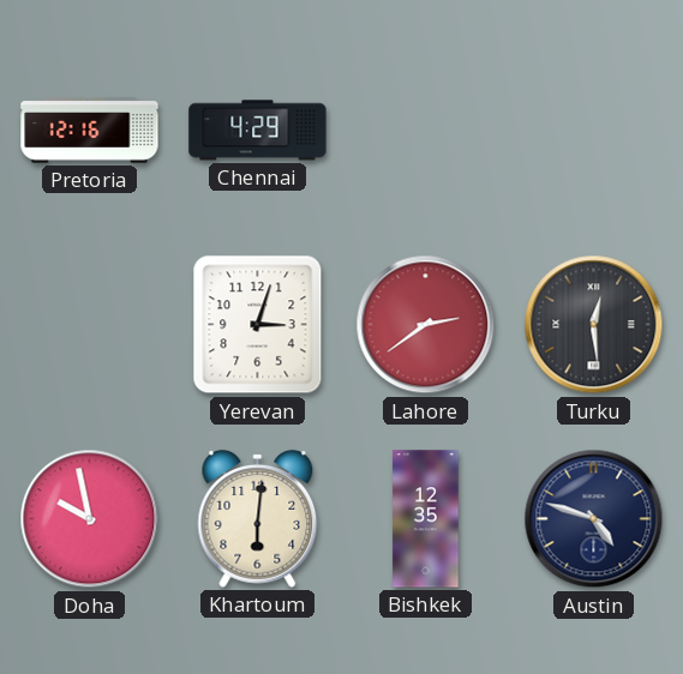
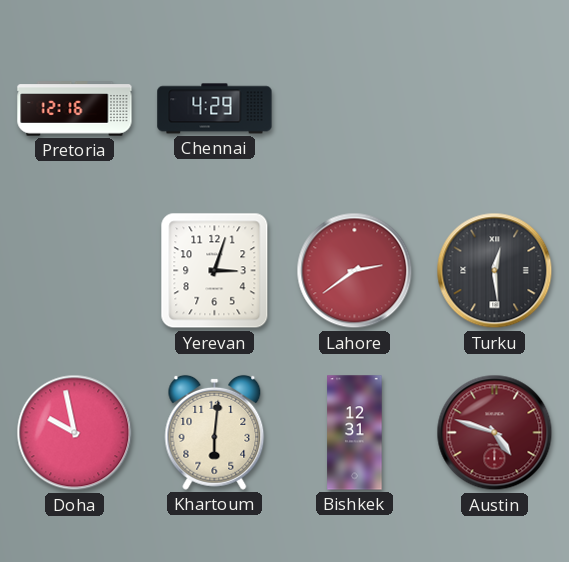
Bishkek: 12:35 -> 12:31
Austin dial: navy -> burgundy
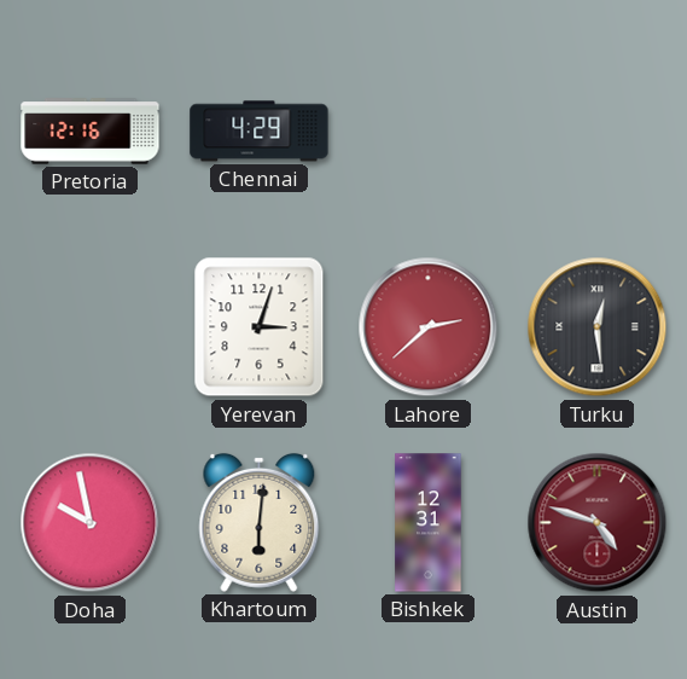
Lahore: 2:39 -> 2:38
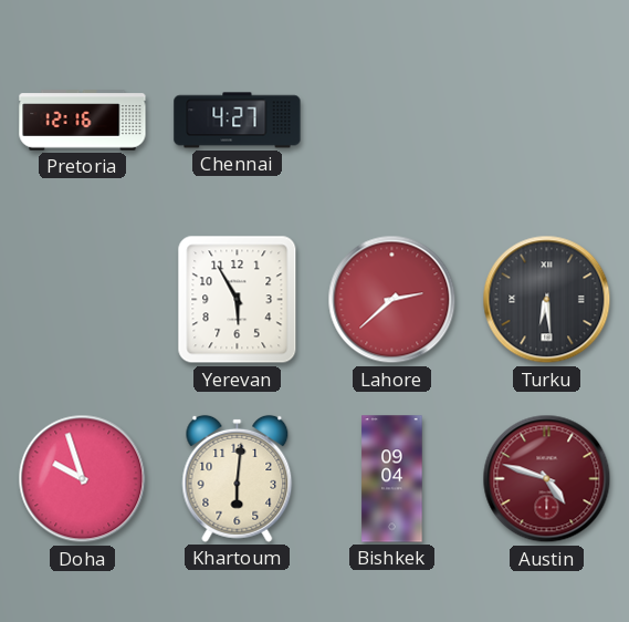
Chennai: 4:29 -> 4:27
Yerevan: 3:03 -> 5:55
Turku: 12:29 -> 6:29
Doha: 9:58 -> 9:57
Bishkek: 12:31 -> 09:04
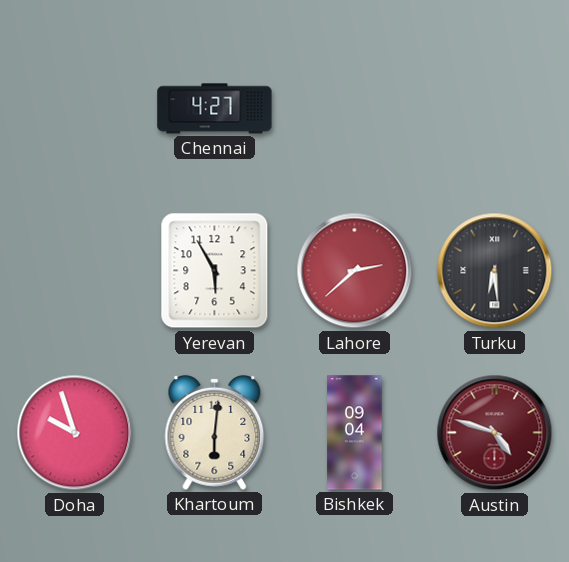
Pretoria: 12:16 -> none
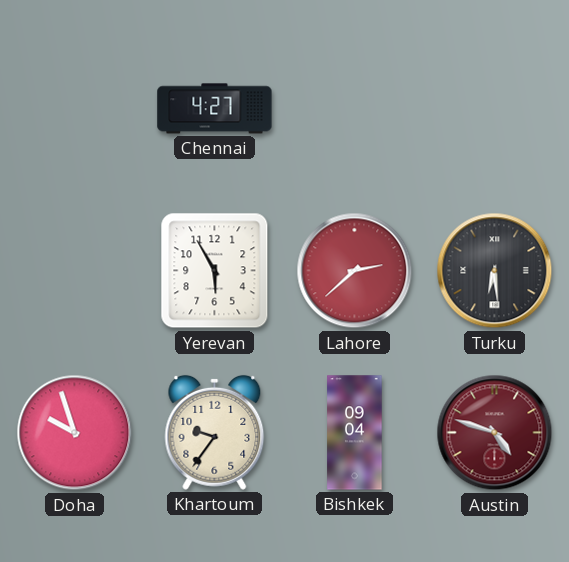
Khartoum: 6:01 -> 9:36
